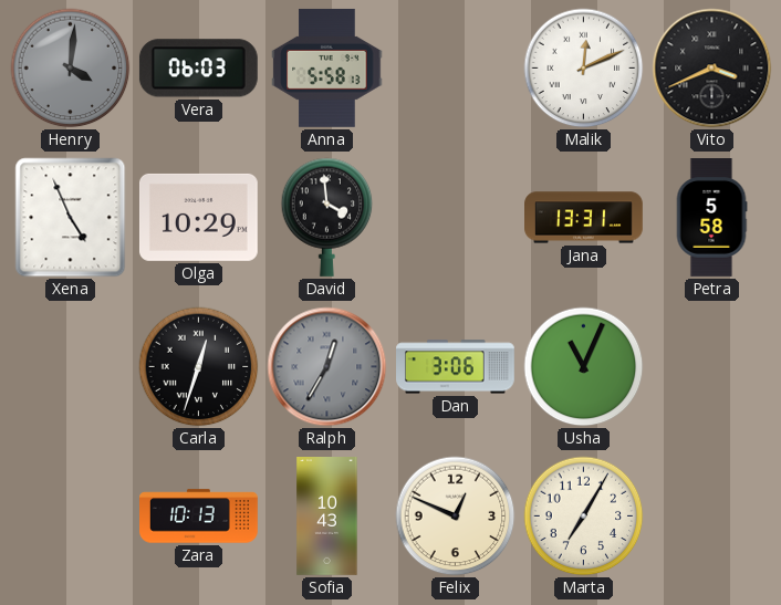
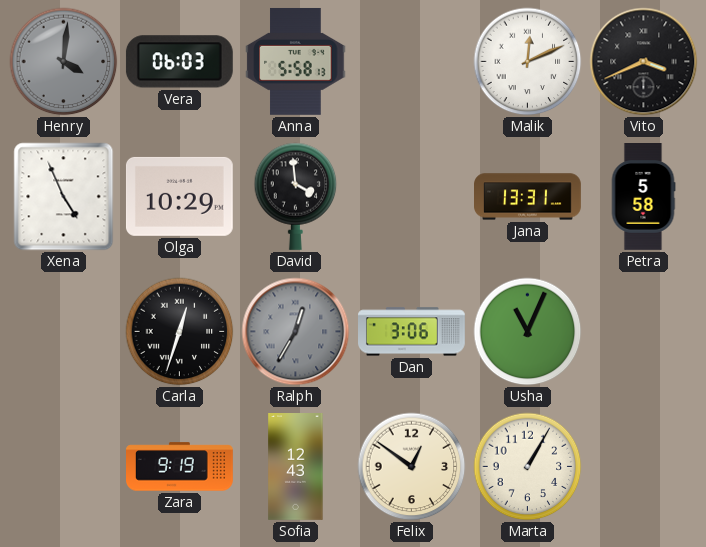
Zara: 10:13 -> 9:19
Sofia: 10:43 -> 12:43
Felix: 12:49 -> 12:51
Marta: 7:05 -> 1:05
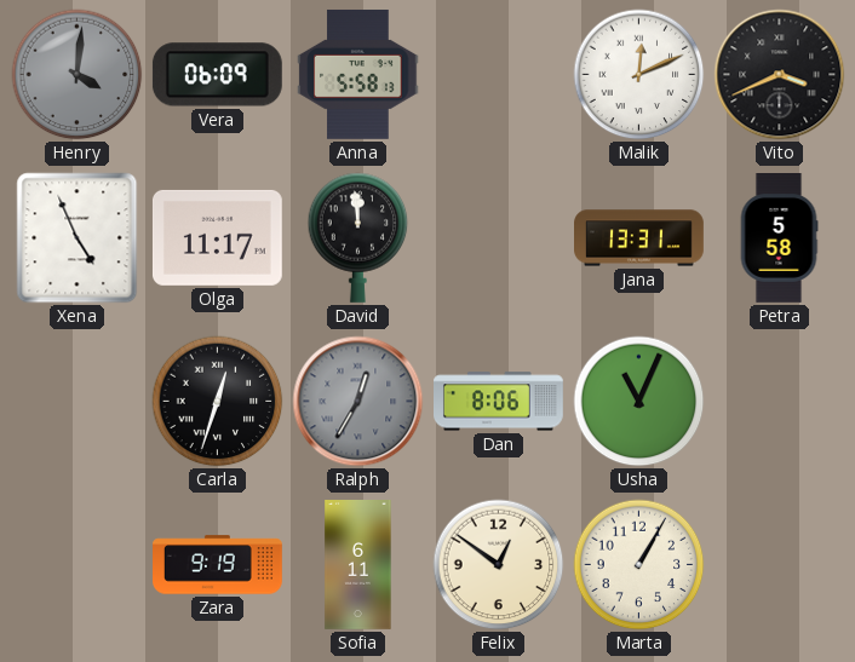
Vera: 06:03 -> 06:09
Olga: 10:29 -> 11:17
David: 3:59 -> 11:59
Dan: 3:06 -> 8:06
Sofia: 12:43 -> 6:11
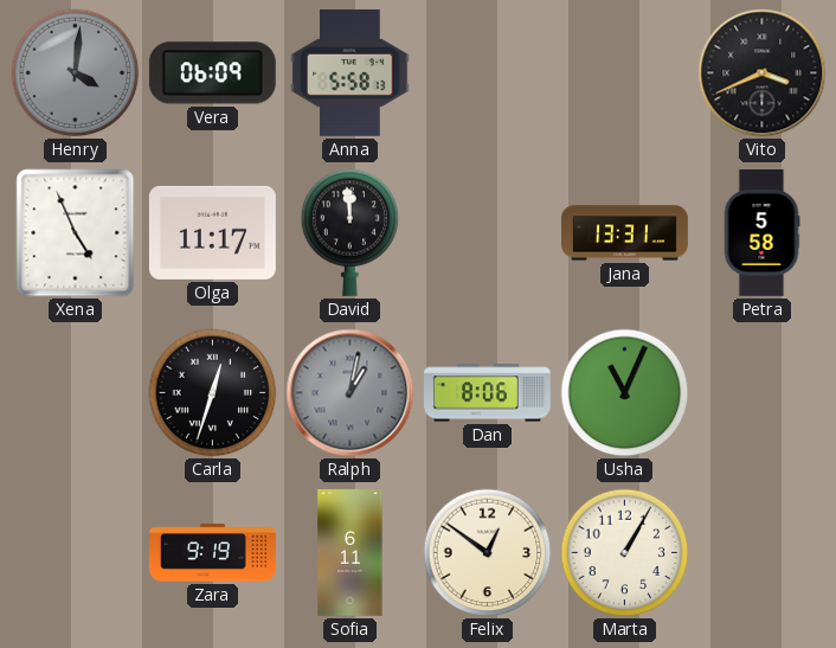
Malik: 12:11 -> none
Ralph: 12:35 -> 1:02
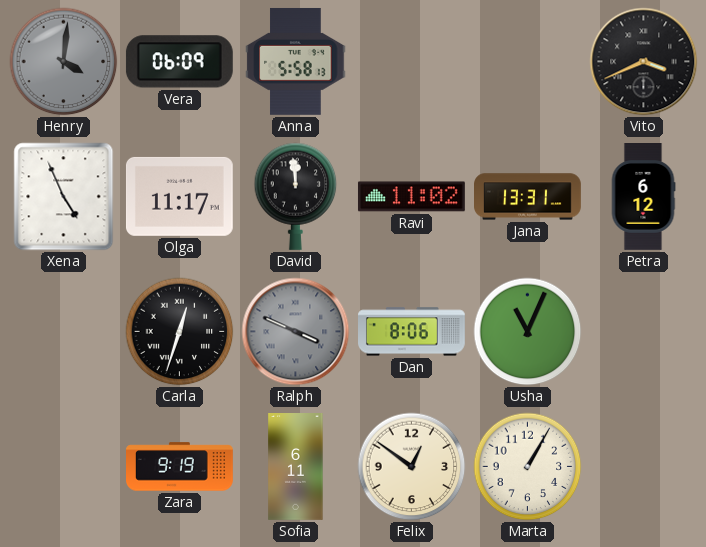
Ravi: none -> 11:02
Petra: 5:58 -> 6:12
Ralph: 1:02 -> 3:49
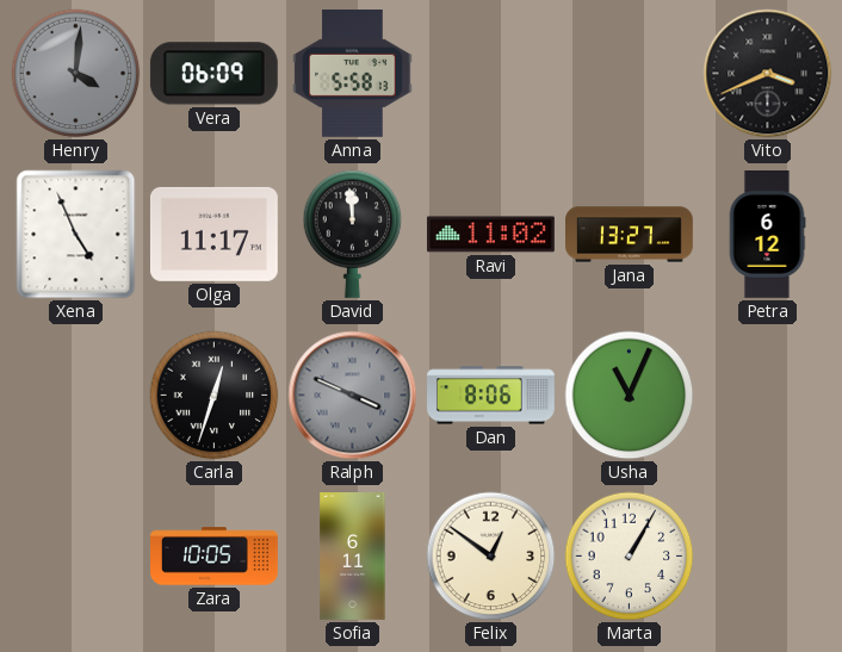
Jana: 13:31 -> 13:27
Zara: 9:19 -> 10:05
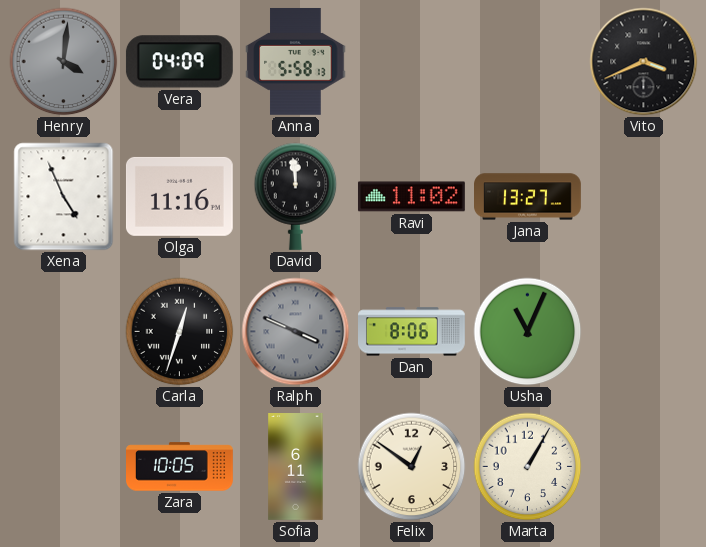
Vera: 06:09 -> 04:09
Olga: 11:17 -> 11:16
Petra: 6:12 -> none
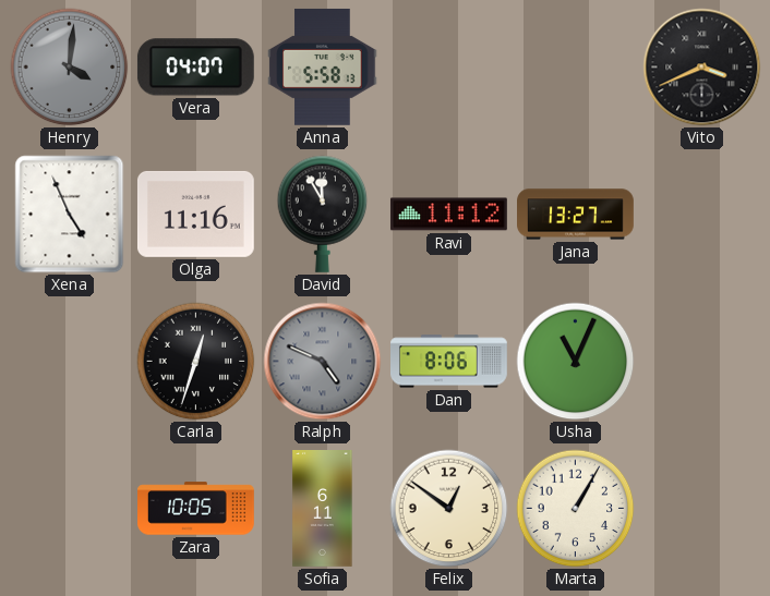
Vera: 04:09 -> 04:07
David: 11:59 -> 11:55
Ravi: 11:02 -> 11:12
Ralph: 3:49 -> 4:49
